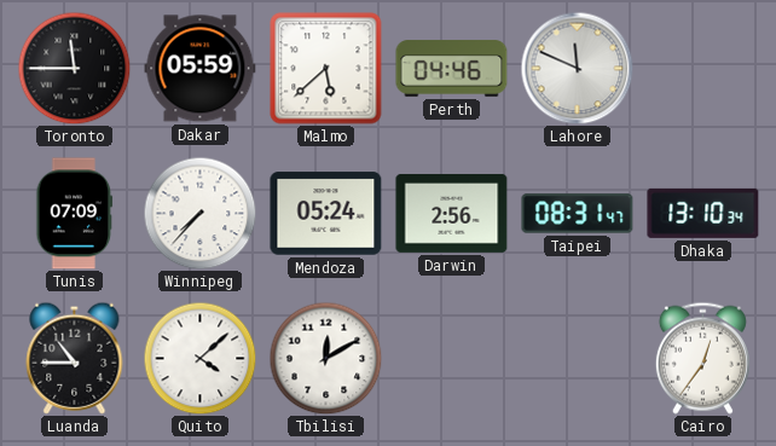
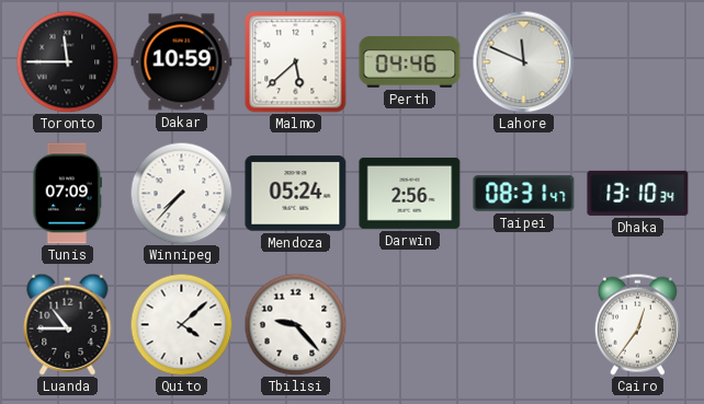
Dakar: 05:59 -> 10:59
Tbilisi: 12:10 -> 9:23
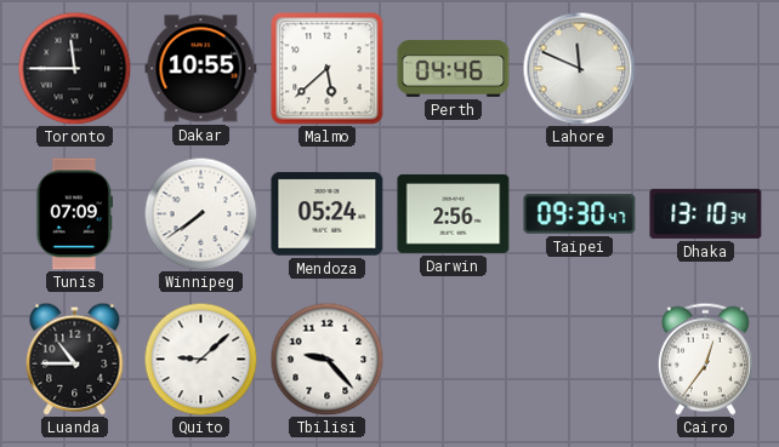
Dakar: 10:59 -> 10:55
Winnipeg: 7:37 -> 7:39
Taipei: 08:31 -> 09:30
Quito: 4:08 -> 9:08
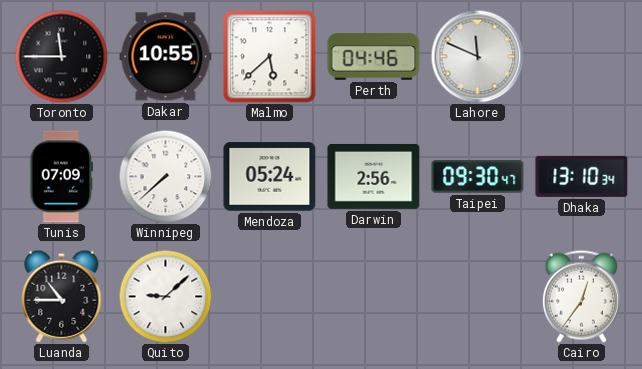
Winnipeg: 7:39 -> 7:38
Tbilisi: 9:23 -> none
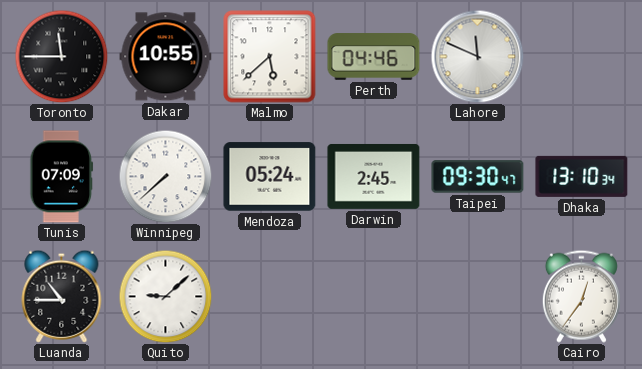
Darwin: 2:56 -> 2:45
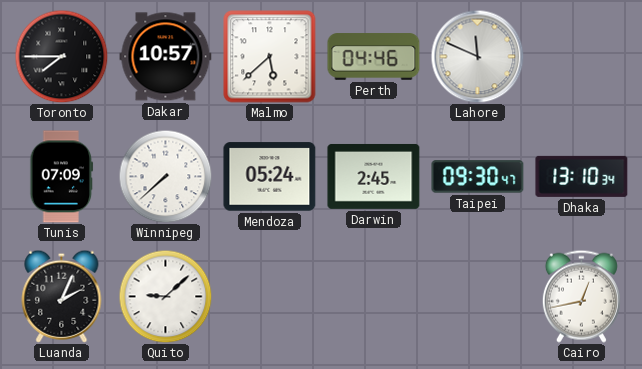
Toronto: 11:45 -> 7:45
Dakar: 10:55 -> 10:57
Luanda: 10:45 -> 2:04
Cairo: 12:36 -> 12:43
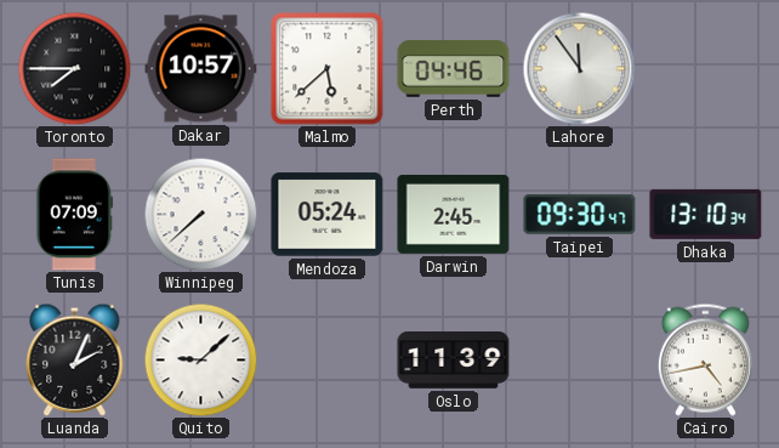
Lahore: 11:49 -> 11:54
Oslo: none -> 11:39
Cairo: 12:43 -> 4:43
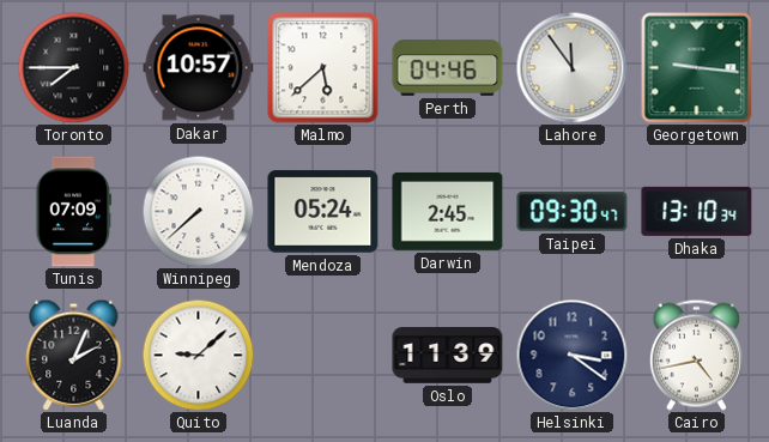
Georgetown: none -> 9:16
Helsinki: none -> 3:21
